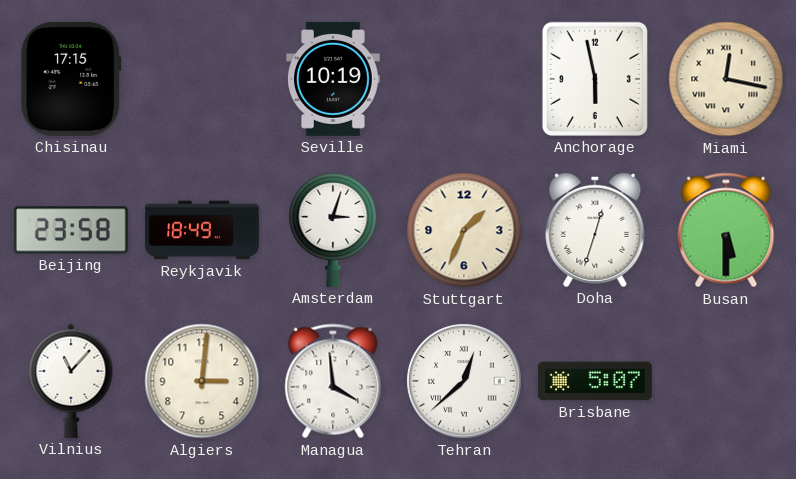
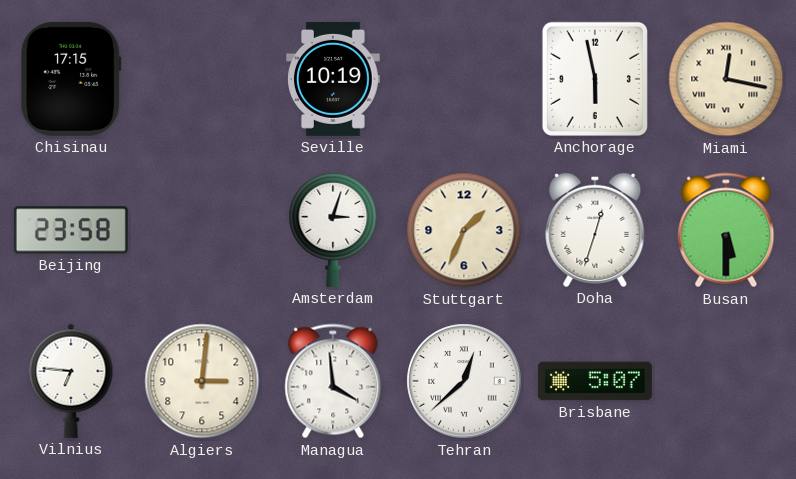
Reykjavik: 18:49 -> none
Vilnius: 11:07 -> 6:46
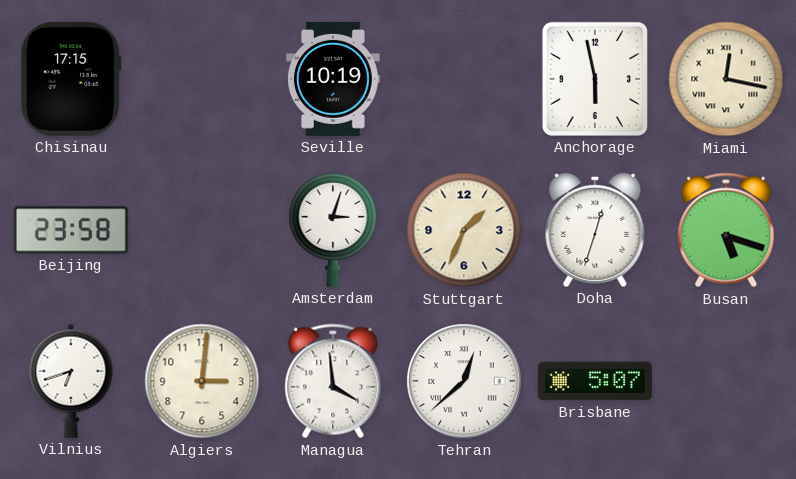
Busan: 5:30 -> 5:18
Vilnius: 6:46 -> 6:42
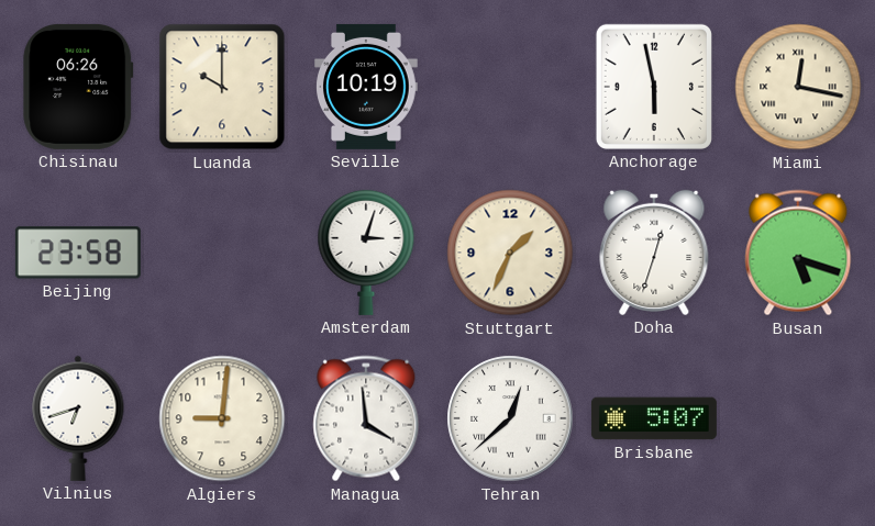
Chisinau: 17:15 -> 06:26
Luanda: none -> 10:00
Algiers: 3:01 -> 9:01
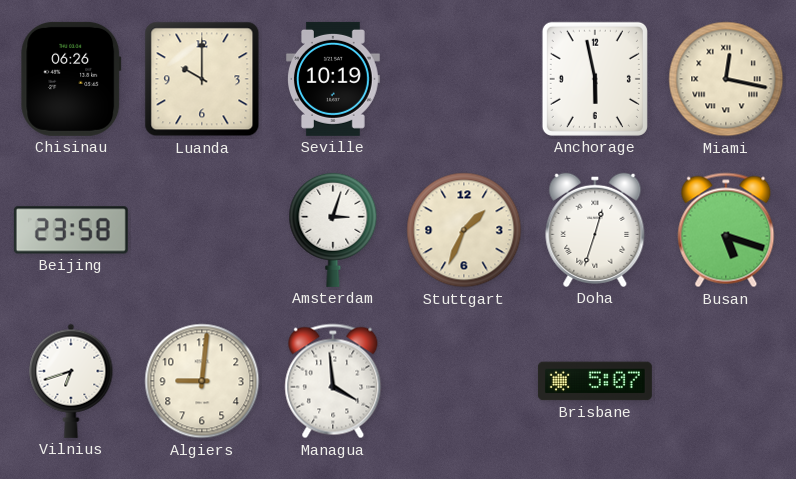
Tehran: 12:38 -> none
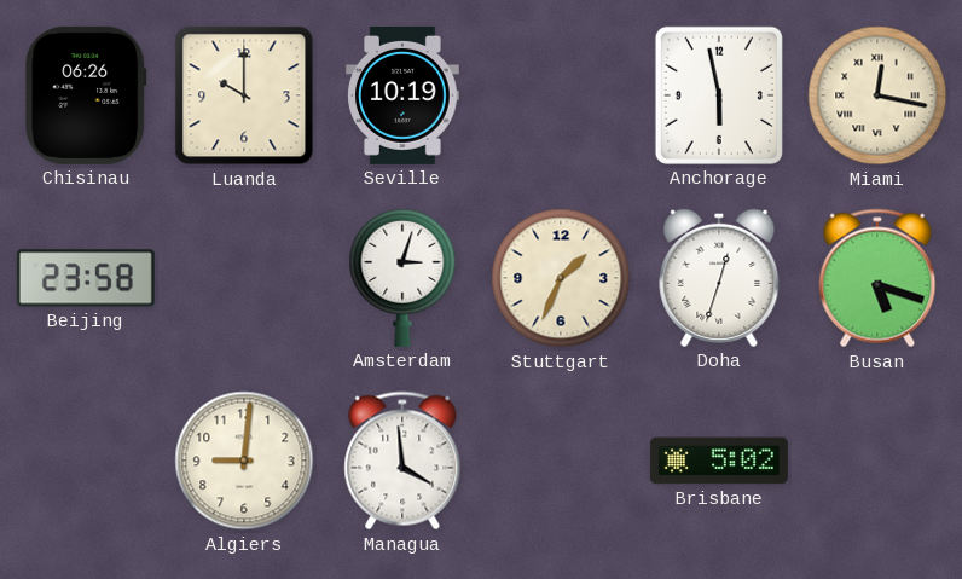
Vilnius: 6:42 -> none
Brisbane: 5:07 -> 5:02
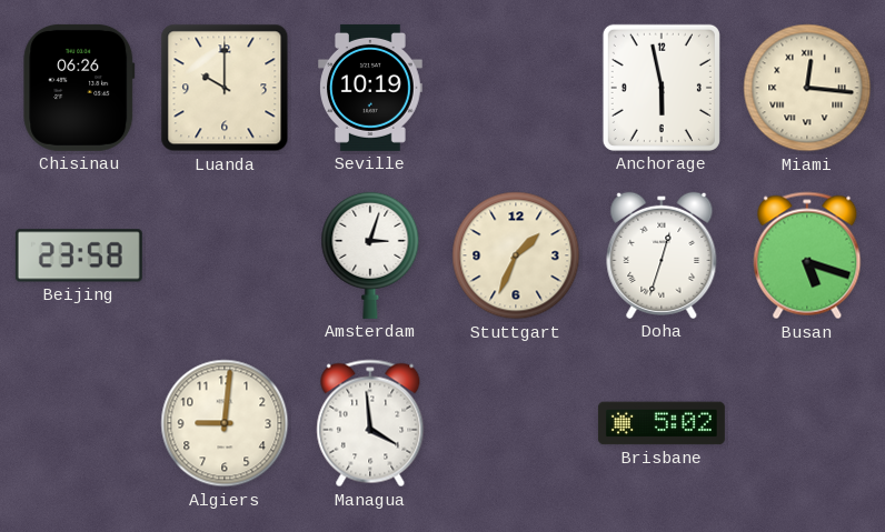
Miami: 12:17 -> 12:16
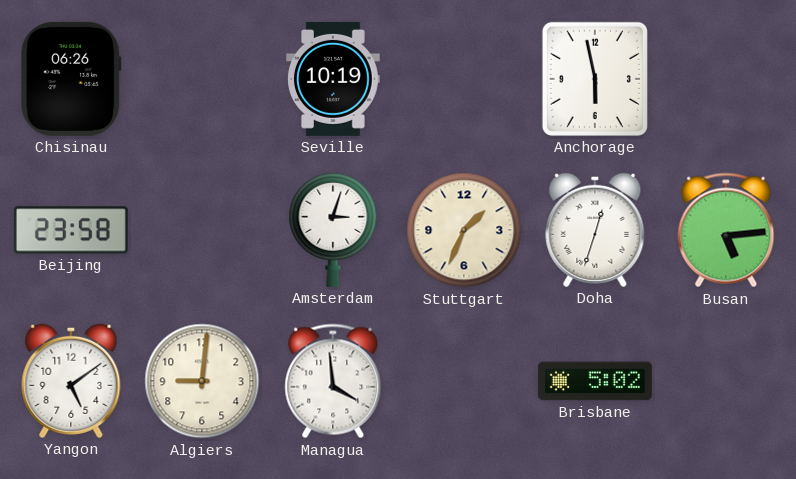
Luanda: 10:00 -> none
Miami: 12:16 -> none
Busan: 5:18 -> 5:14
Yangon: none -> 5:09
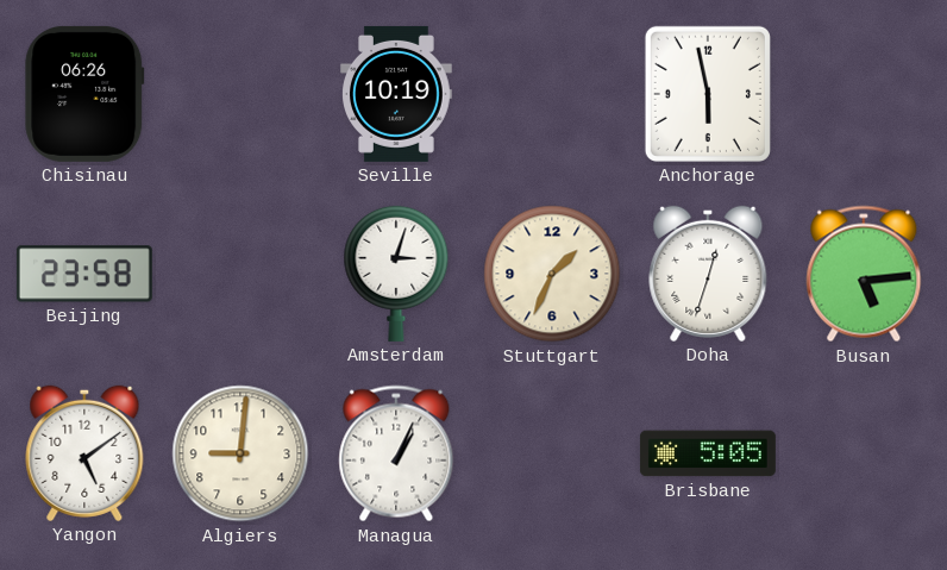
Managua: 3:59 -> 1:04
Brisbane: 5:02 -> 5:05
